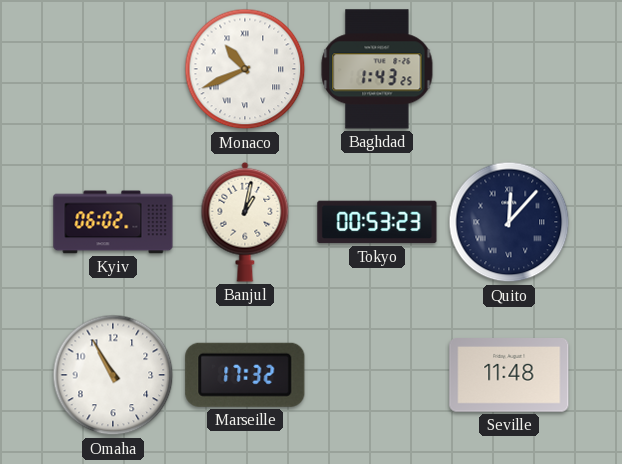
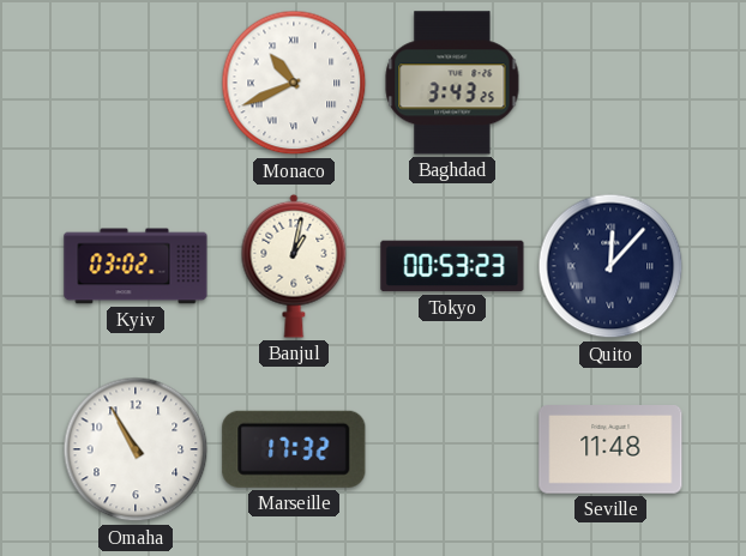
Baghdad: 1:43 -> 3:43
Kyiv: 06:02 -> 03:02
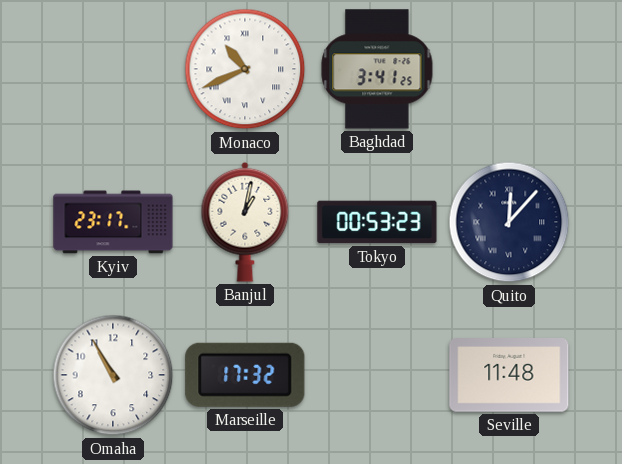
Baghdad: 3:43 -> 3:41
Kyiv: 03:02 -> 23:17
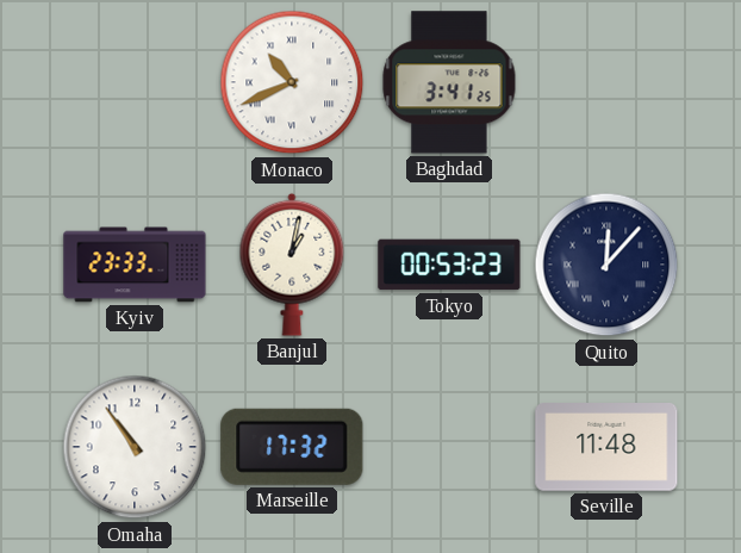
Kyiv: 23:17 -> 23:33
Omaha: 10:55 -> 10:54
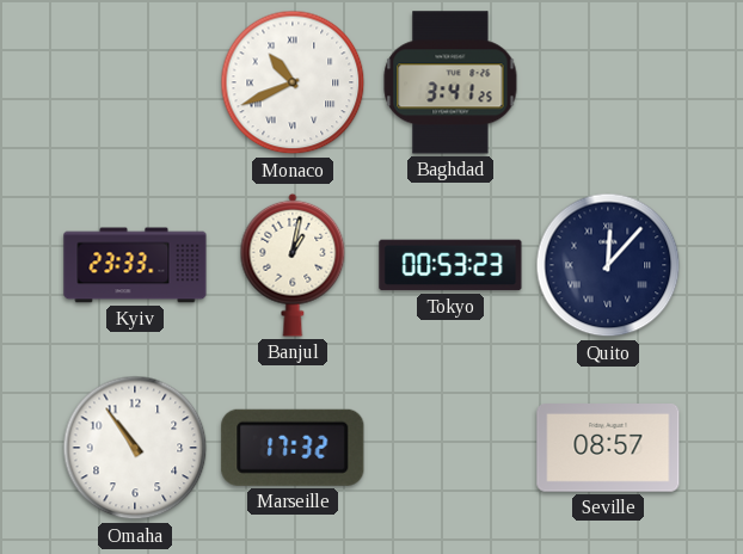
Seville: 11:48 -> 08:57
